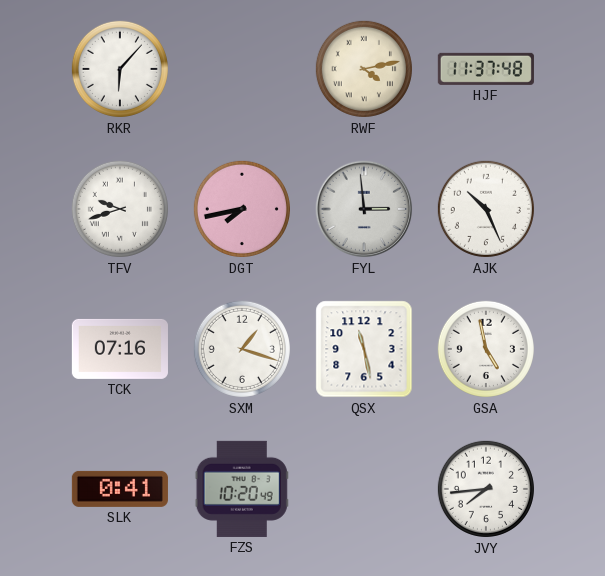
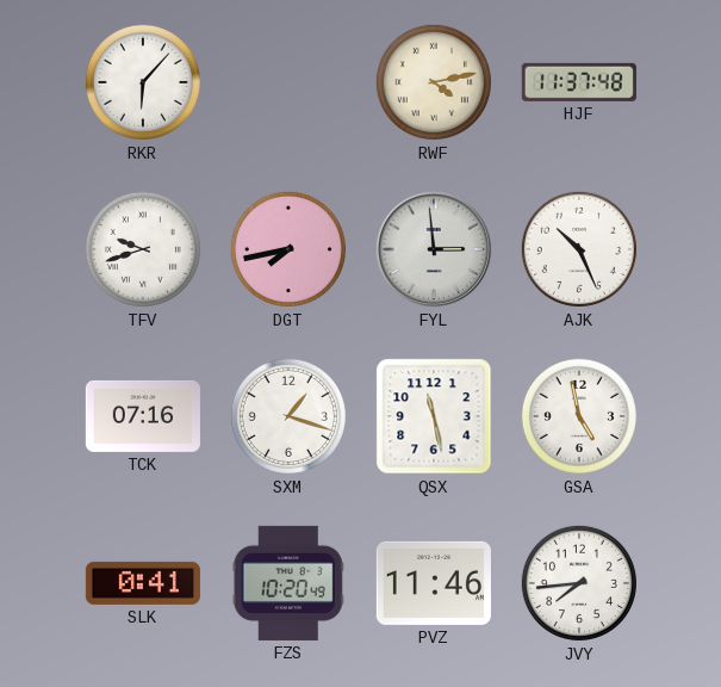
PVZ: none -> 11:46
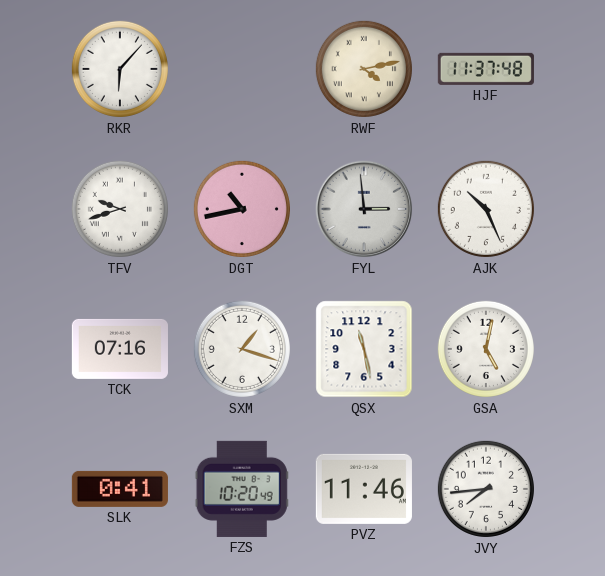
DGT: 7:43 -> 10:43
GSA: 4:58 -> 5:02
